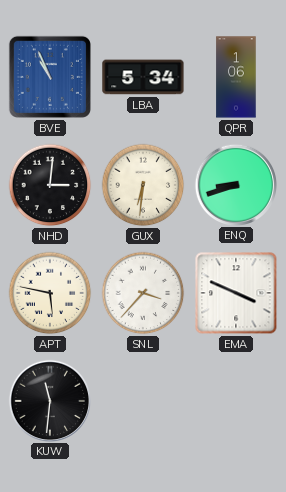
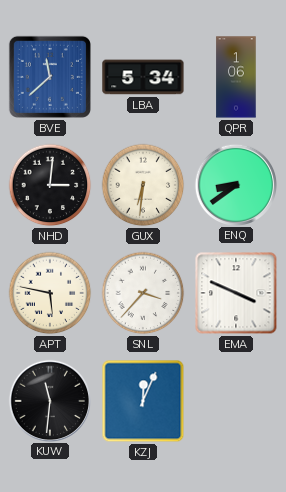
BVE: 10:56 -> 11:38
ENQ: 8:42 -> 8:39
KZJ: none -> 12:04
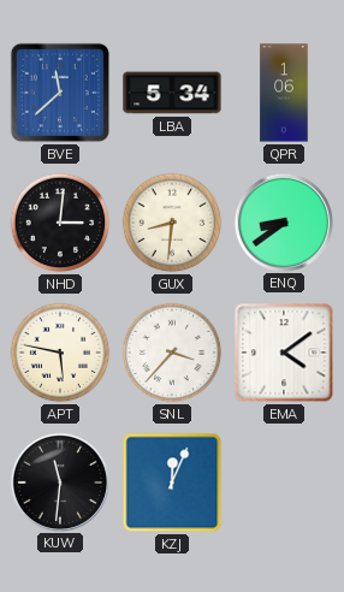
GUX: 6:31 -> 8:31
EMA: 3:49 -> 4:09
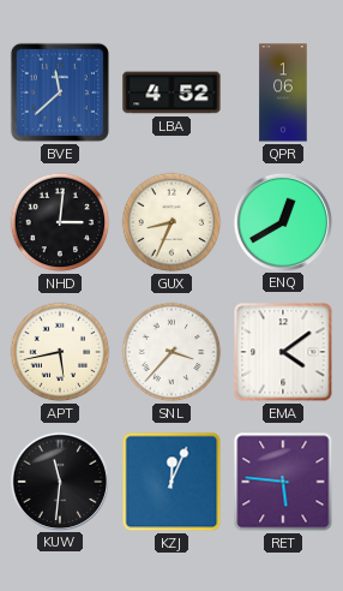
LBA: 5:34 -> 4:52
GUX: 8:31 -> 8:34
ENQ: 8:39 -> 12:40
APT: 5:47 -> 5:43
RET: none -> 5:46
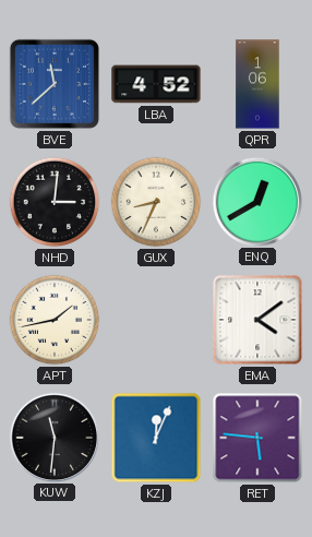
APT: 5:43 -> 1:43
SNL: 3:37 -> none
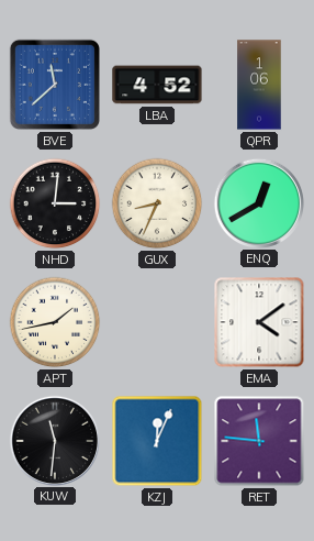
RET: 5:46 -> 11:46
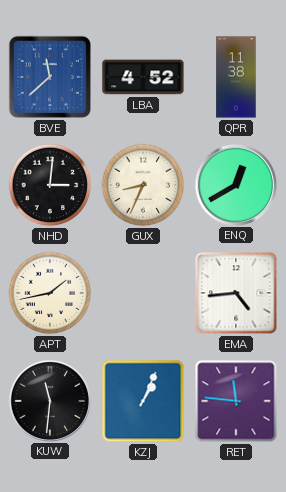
QPR: 1:06 -> 11:38
EMA: 4:09 -> 4:44
KZJ: 12:04 -> 1:04
